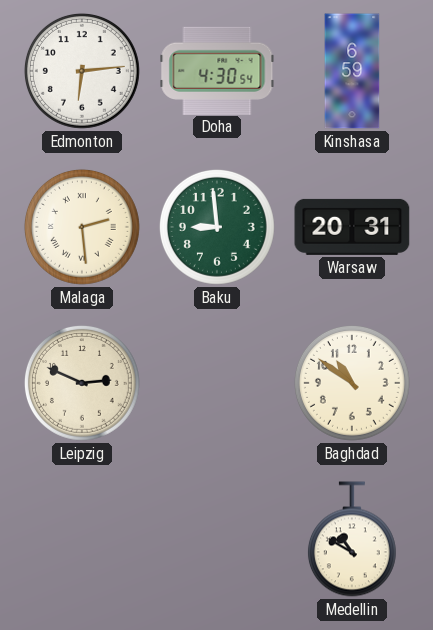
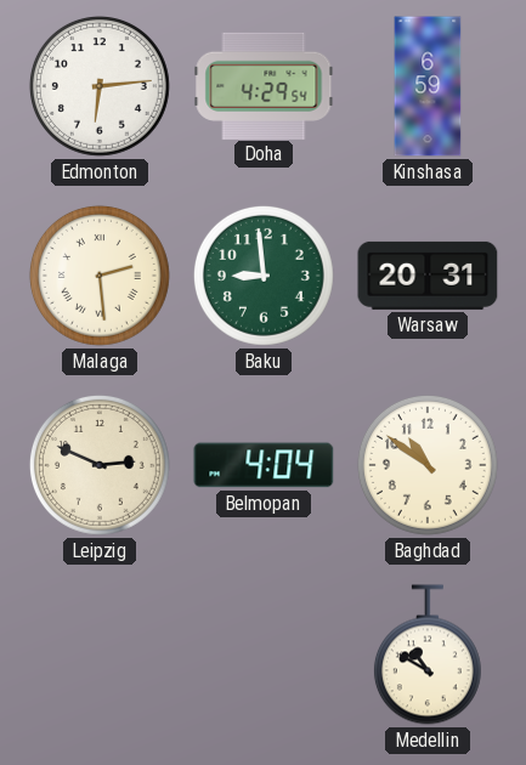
Doha: 4:30 -> 4:29
Belmopan: none -> 4:04
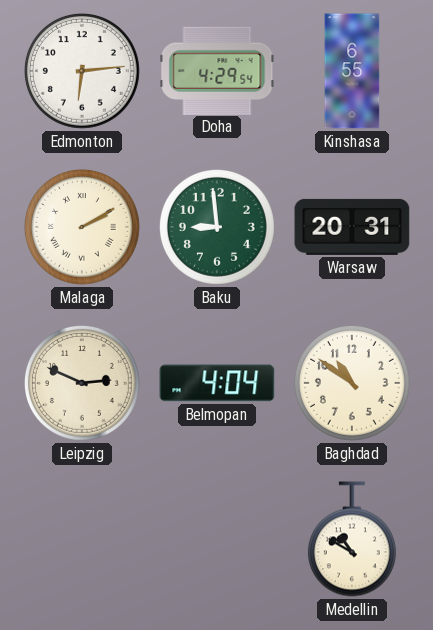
Kinshasa: 6:59 -> 6:55
Malaga: 2:29 -> 2:10
